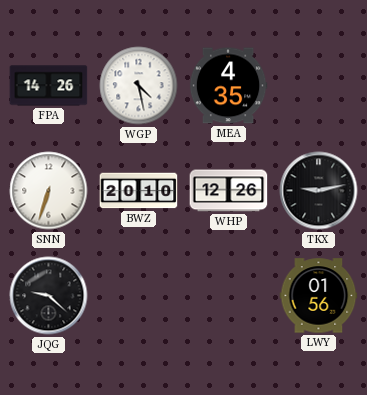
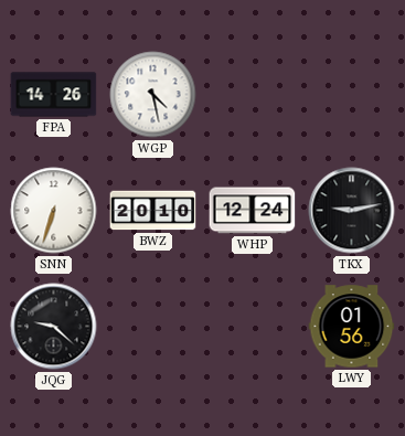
MEA: 4:35 -> none
WHP: 12:26 -> 12:24
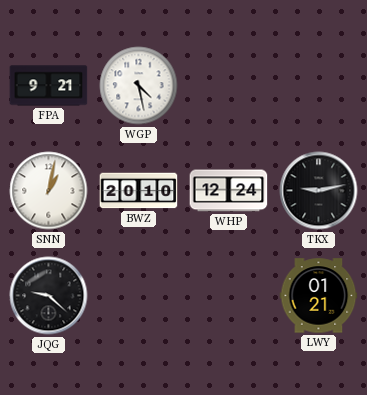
FPA: 14:26 -> 9:21
SNN: 6:33 -> 1:02
LWY: 01:56 -> 01:21
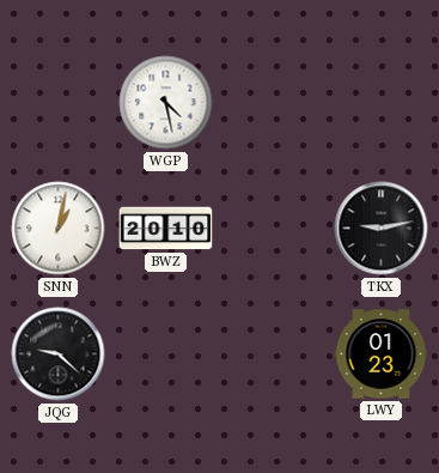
FPA: 9:21 -> none
WHP: 12:24 -> none
LWY: 01:21 -> 01:23
